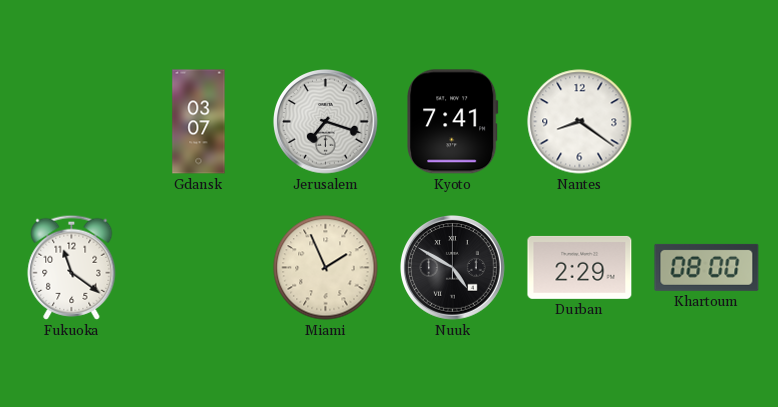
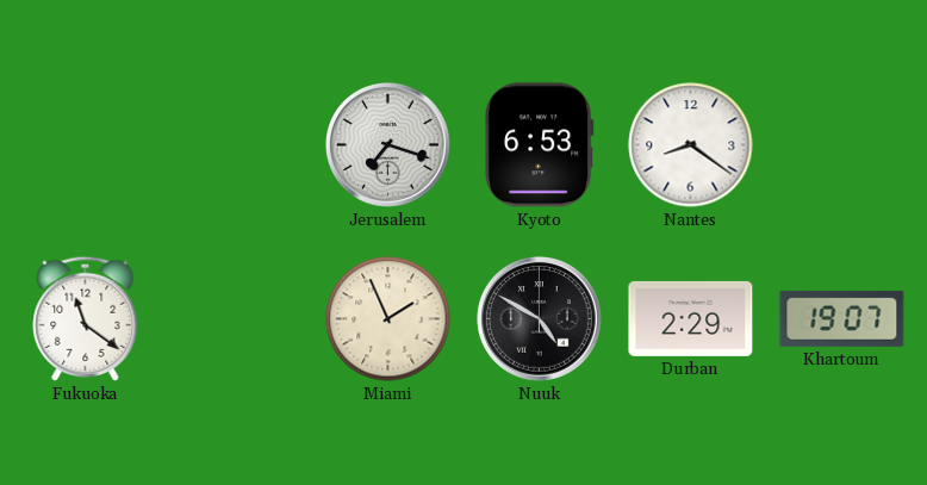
Gdansk: 03:07 -> none
Kyoto: 7:41 -> 6:53
Khartoum: 08:00 -> 19:07
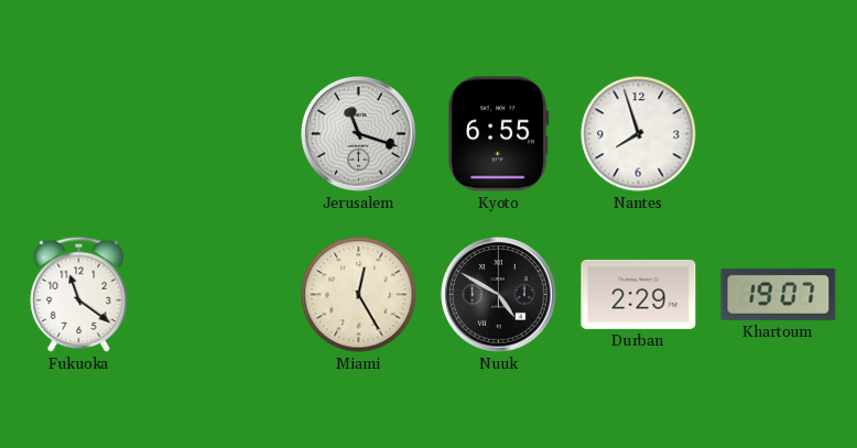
Jerusalem: 7:18 -> 11:18
Kyoto: 6:53 -> 6:55
Nantes: 8:21 -> 7:57
Miami: 1:56 -> 12:25
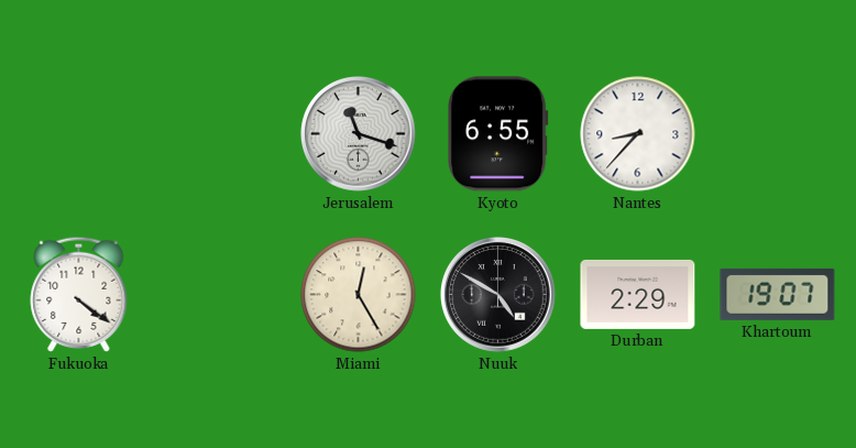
Nantes: 7:57 -> 8:37
Fukuoka: 11:21 -> 4:21
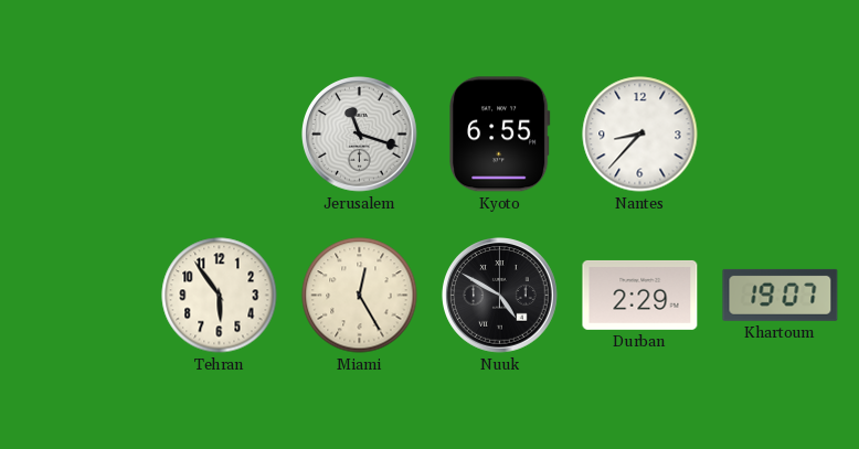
Fukuoka: 4:21 -> none
Tehran: none -> 5:54
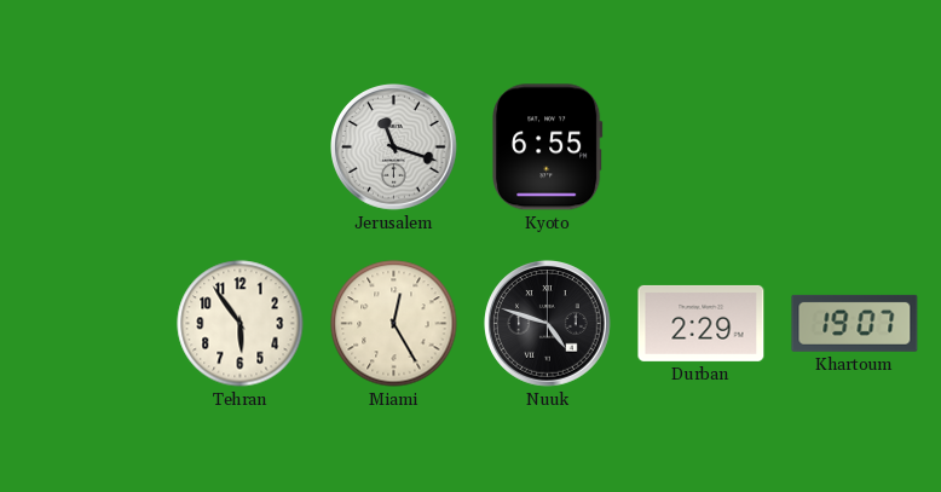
Nantes: 8:37 -> none
Nuuk: 4:50 -> 4:48
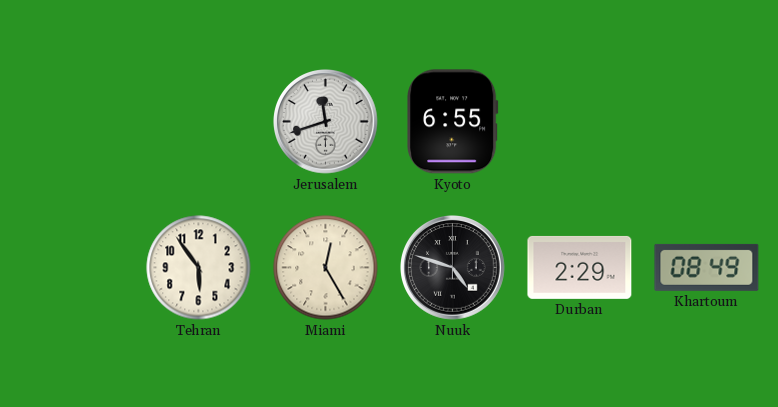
Jerusalem: 11:18 -> 11:42
Khartoum: 19:07 -> 08:49
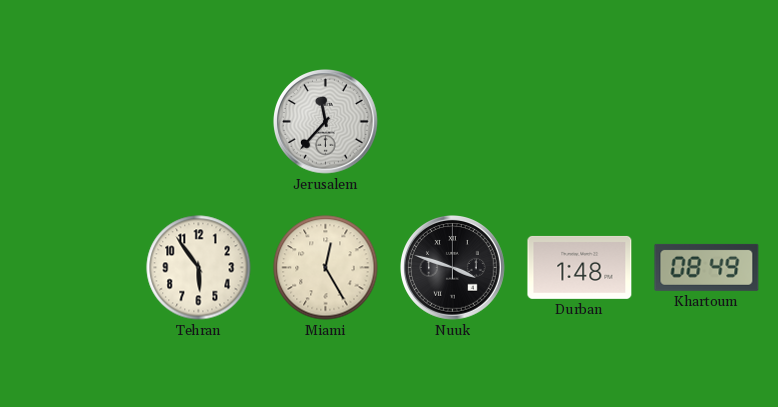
Jerusalem: 11:42 -> 11:37
Kyoto: 6:55 -> none
Nuuk: 4:48 -> 3:48
Durban: 2:29 -> 1:48
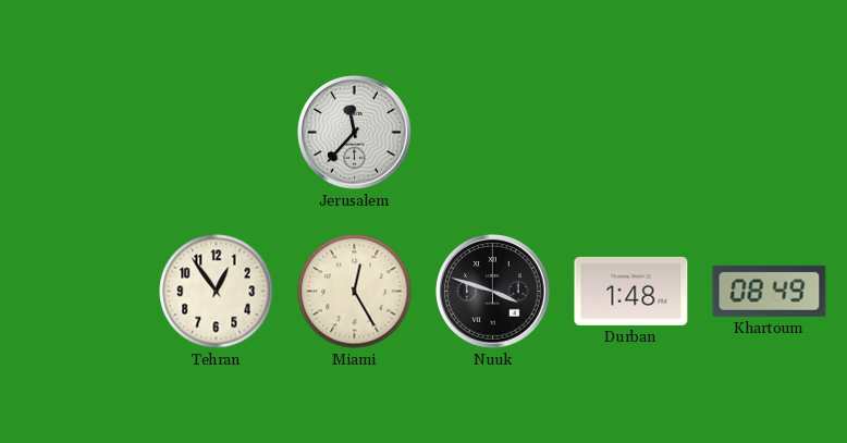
Tehran: 5:54 -> 12:54
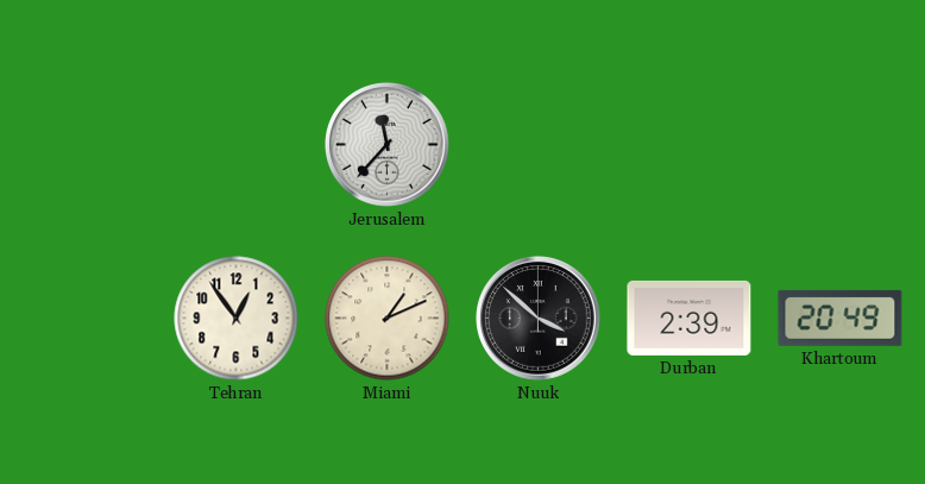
Miami: 12:25 -> 1:11
Nuuk: 3:48 -> 3:52
Durban: 1:48 -> 2:39
Khartoum: 08:49 -> 20:49
